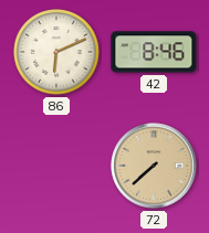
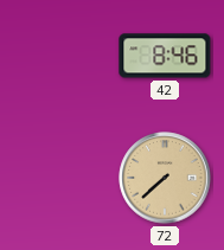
86: 6:11 -> none
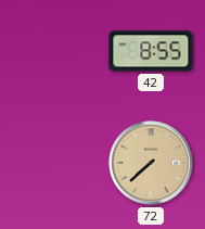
42: 8:46 -> 8:55
